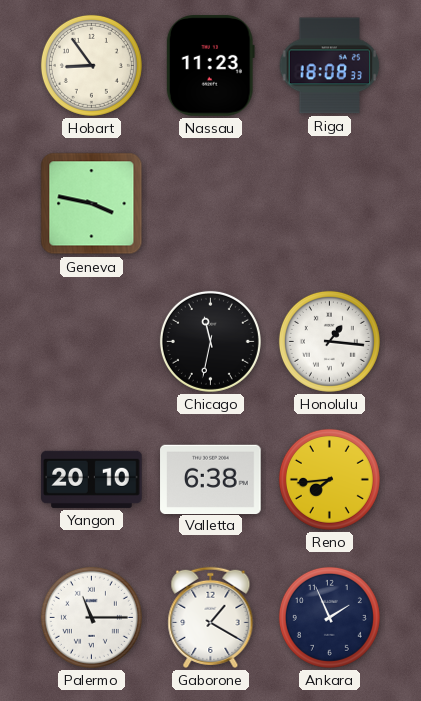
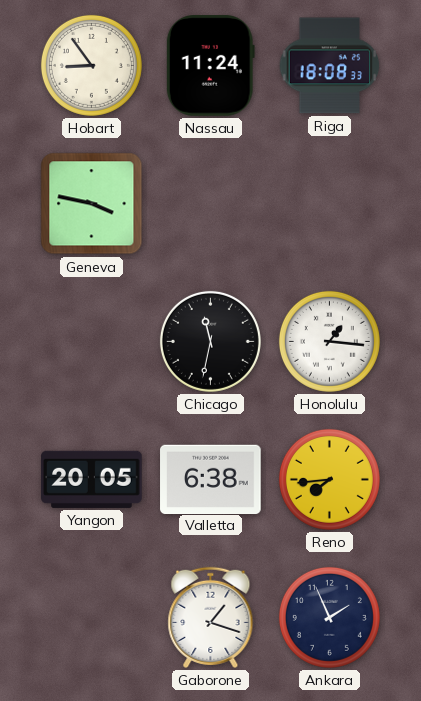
Nassau: 11:23 -> 11:24
Yangon: 20:10 -> 20:05
Palermo: 11:15 -> none
Gaborone: 1:20 -> 1:18
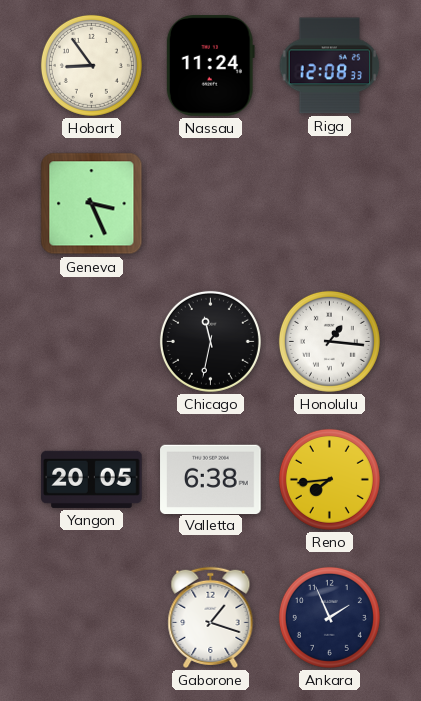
Riga: 18:08 -> 12:08
Geneva: 3:47 -> 3:26
